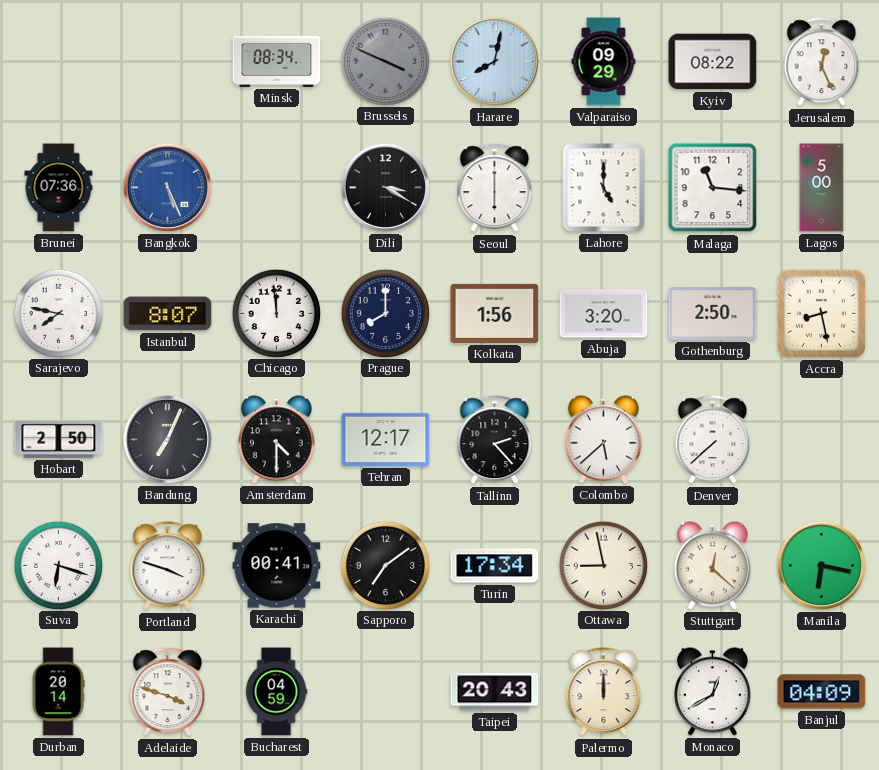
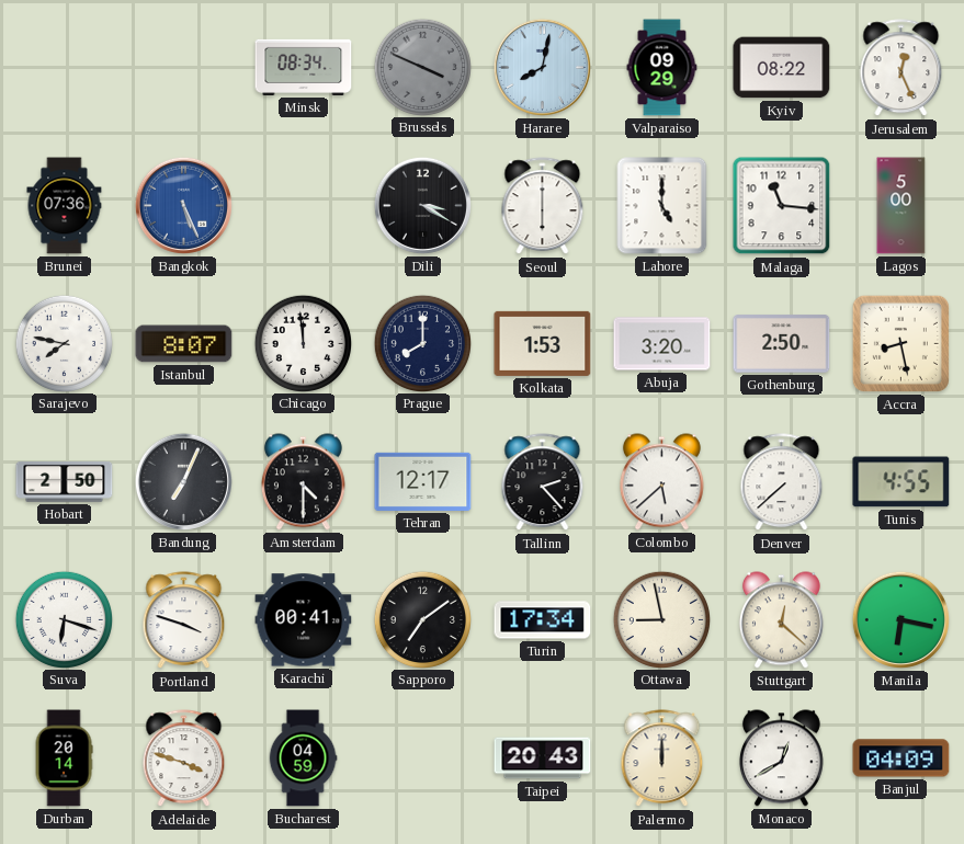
Kolkata: 1:56 -> 1:53
Tunis: none -> 4:55
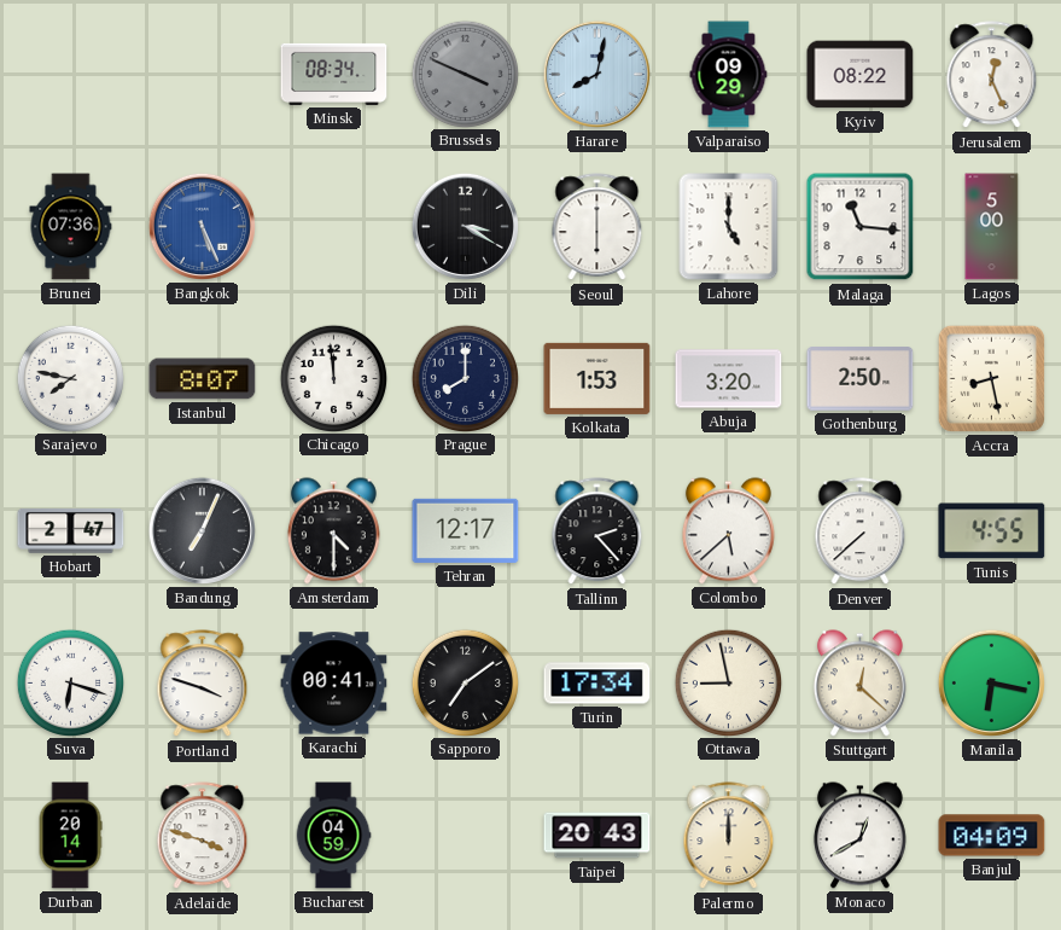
Hobart: 2:50 -> 2:47
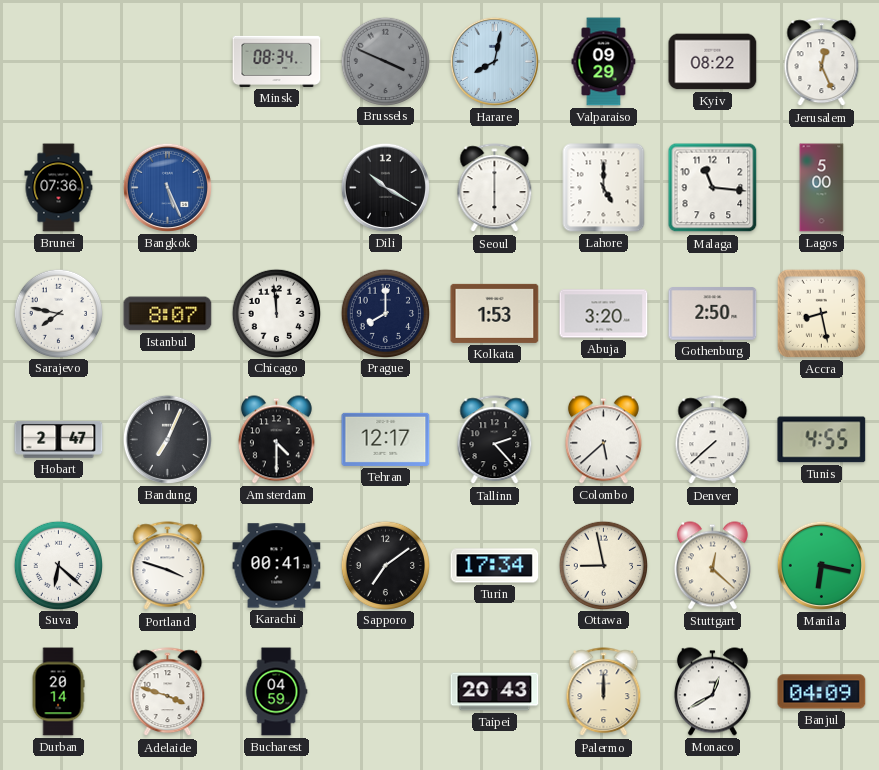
Dili: 3:20 -> 10:20
Suva: 6:18 -> 6:22
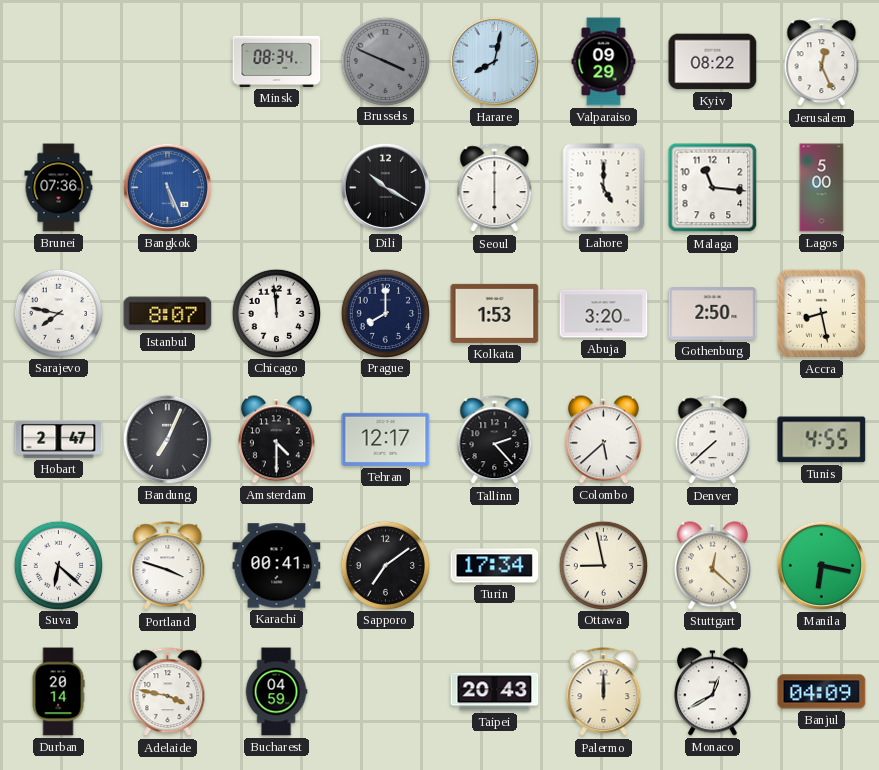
Adelaide: 3:48 -> 3:47
